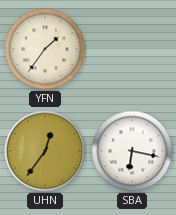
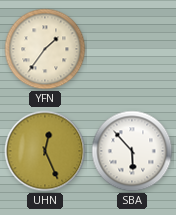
UHN: 12:36 -> 12:26
SBA: 6:17 -> 5:53
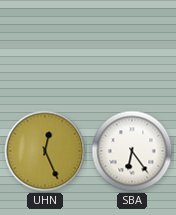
YFN: 1:36 -> none
SBA: 5:53 -> 6:24
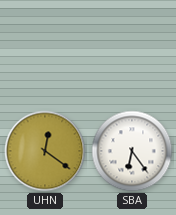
UHN: 12:26 -> 12:21
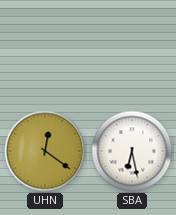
SBA: 6:24 -> 6:28
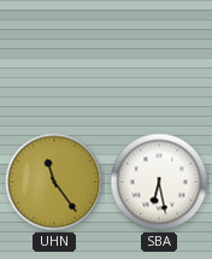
UHN: 12:21 -> 11:24
